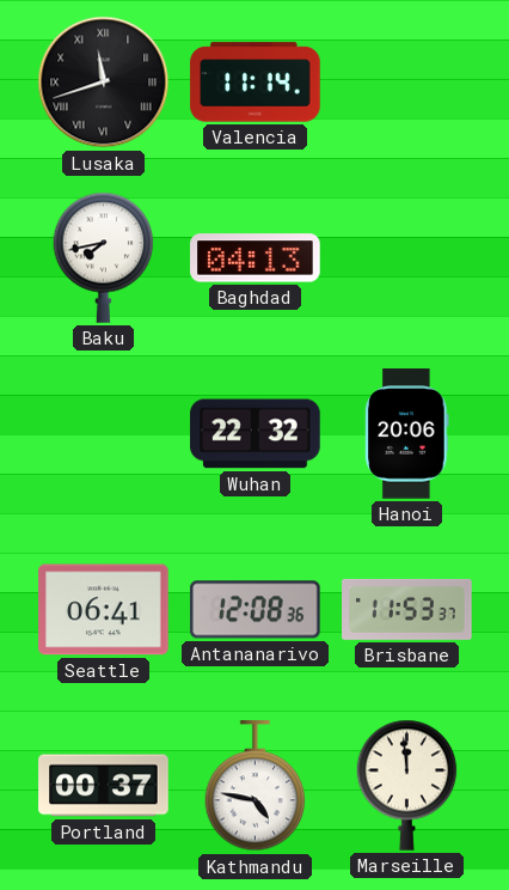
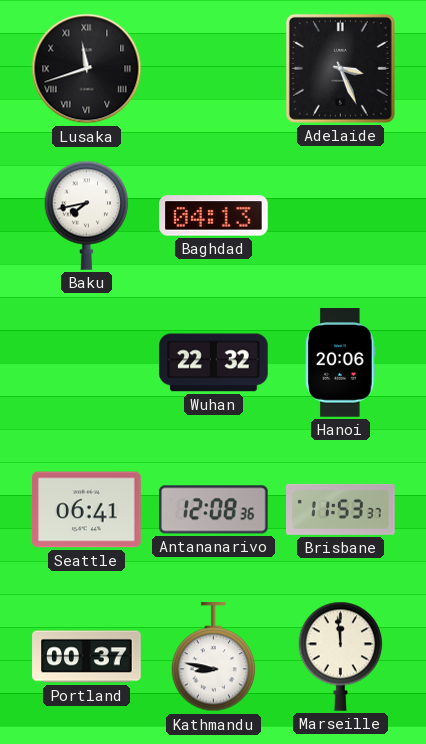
Valencia: 11:14 -> none
Adelaide: none -> 3:26
Kathmandu: 4:47 -> 8:47
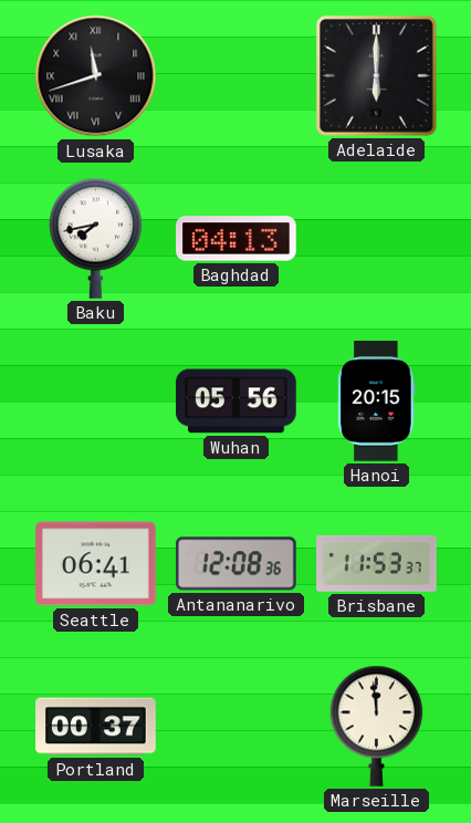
Adelaide: 3:26 -> 6:00
Wuhan: 22:32 -> 05:56
Hanoi: 20:06 -> 20:15
Kathmandu: 8:47 -> none
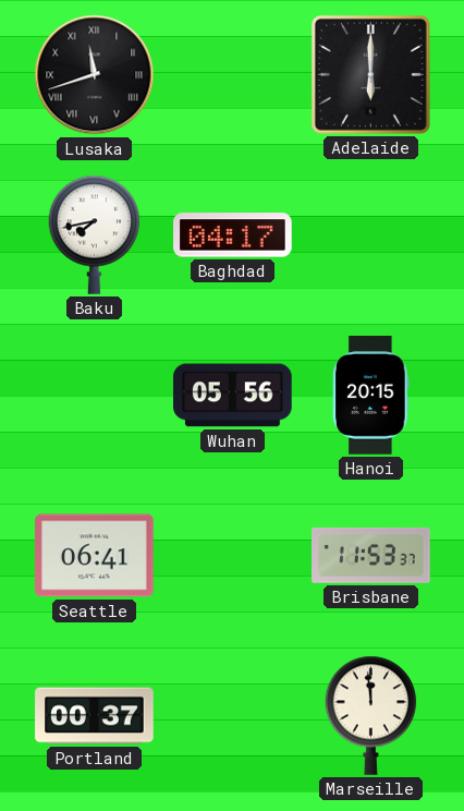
Baghdad: 04:13 -> 04:17
Antananarivo: 12:08 -> none
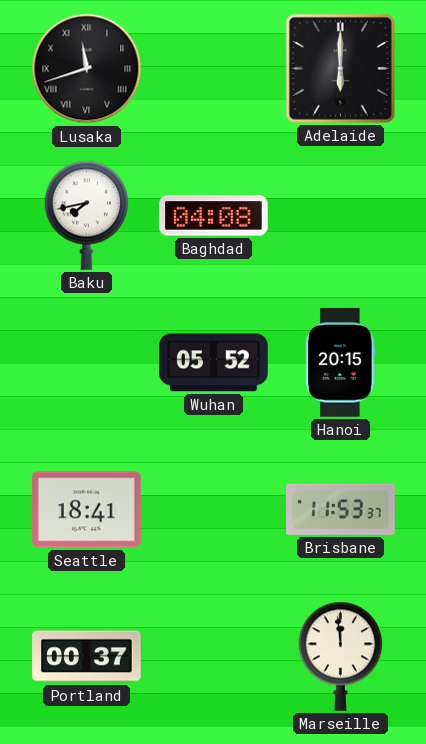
Baghdad: 04:17 -> 04:08
Wuhan: 05:56 -> 05:52
Seattle: 06:41 -> 18:41
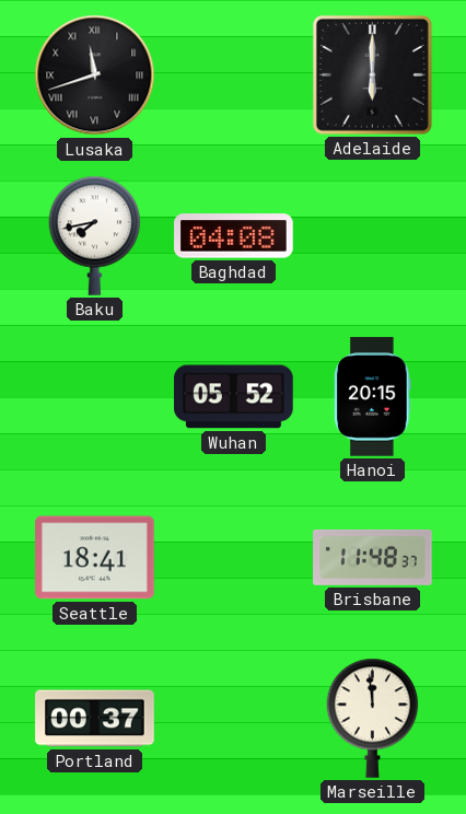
Brisbane: 11:53 -> 11:48
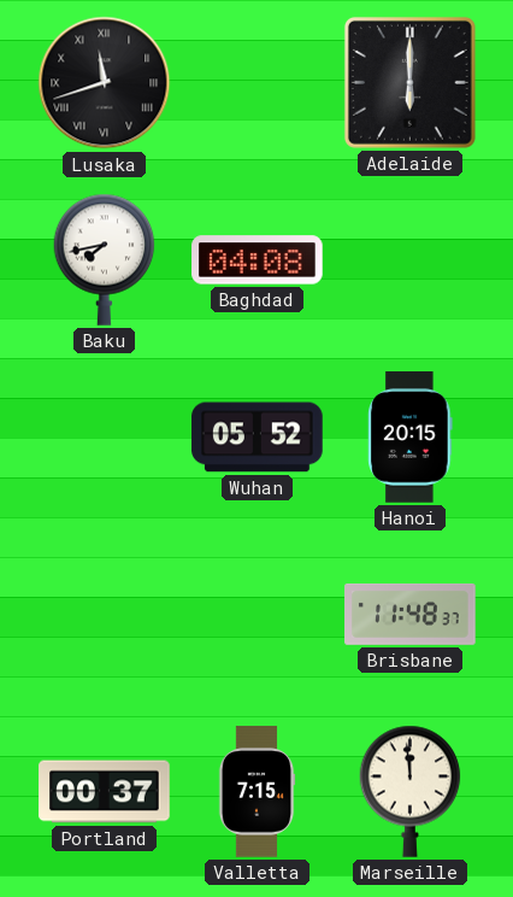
Seattle: 18:41 -> none
Valletta: none -> 7:15
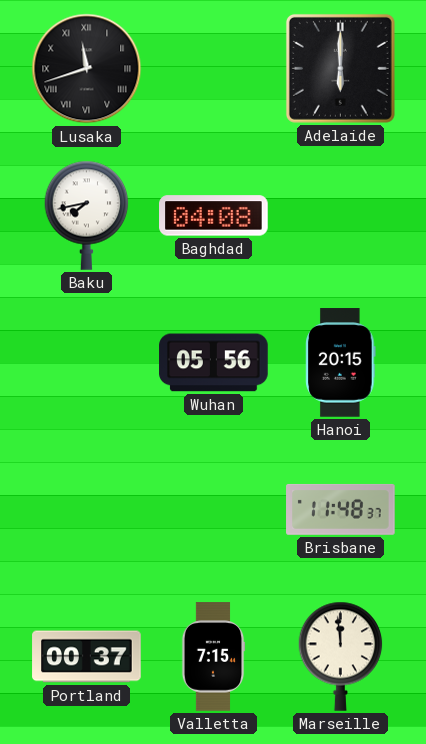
Wuhan: 05:52 -> 05:56
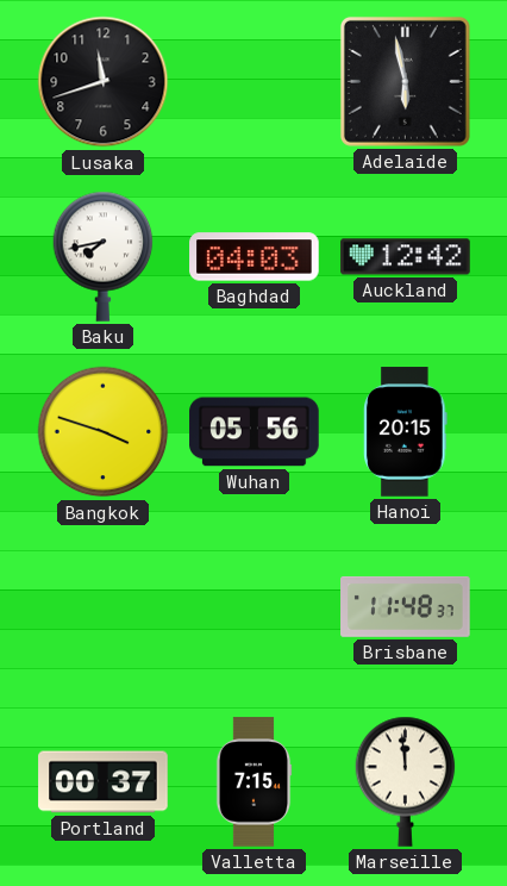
Lusaka numerals: Roman -> Arabic
Adelaide: 6:00 -> 5:58
Baghdad: 04:08 -> 04:03
Auckland: none -> 12:42
Bangkok: none -> 3:48
